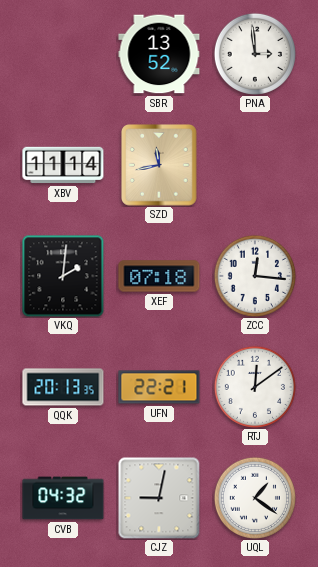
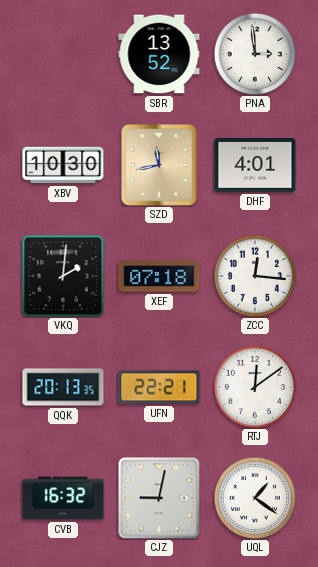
XBV: 11:14 -> 10:30
DHF: none -> 4:01
CVB: 04:32 -> 16:32
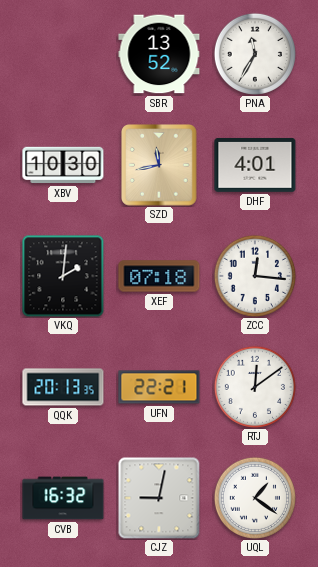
PNA: 2:59 -> 11:35
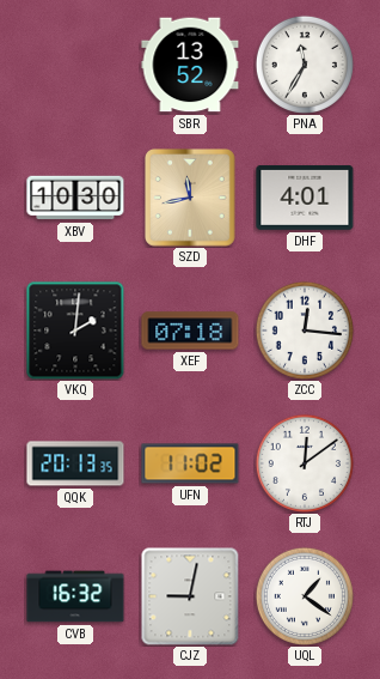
UFN: 22:21 -> 11:02
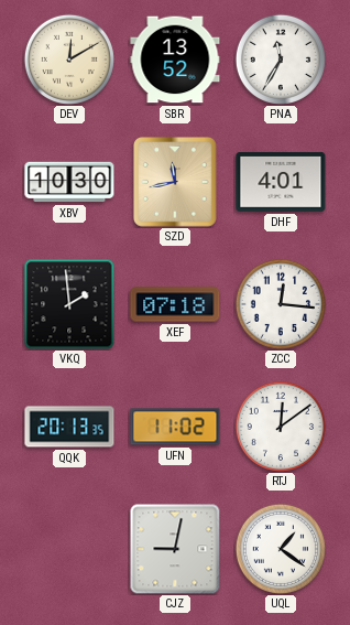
DEV: none -> 12:10
VKQ: 2:01 -> 1:59
CVB: 16:32 -> none
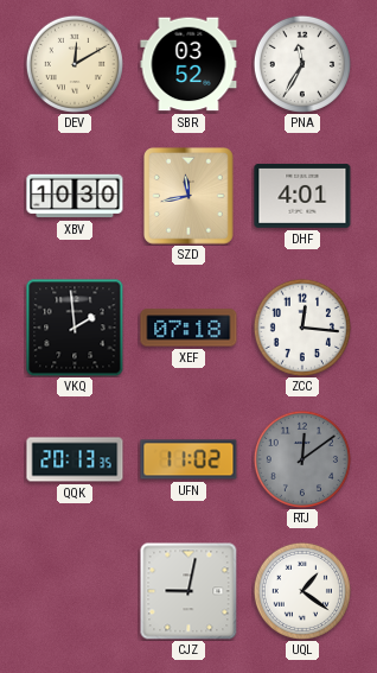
SBR: 13:52 -> 03:52
RTJ dial: white -> grey
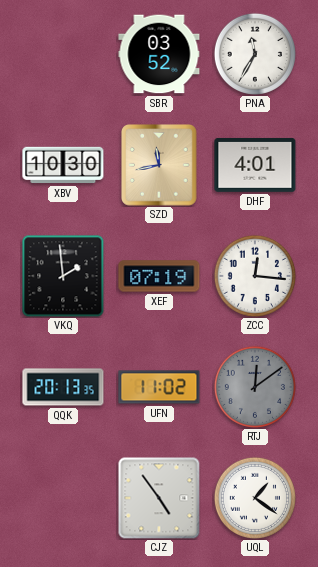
DEV: 12:10 -> none
XEF: 07:18 -> 07:19
CJZ: 9:02 -> 4:54
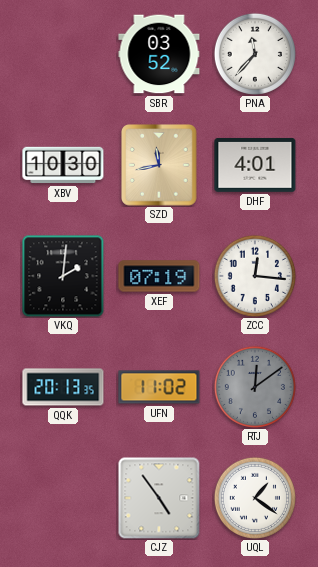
PNA: 11:35 -> 11:37
VKQ: 1:59 -> 2:01
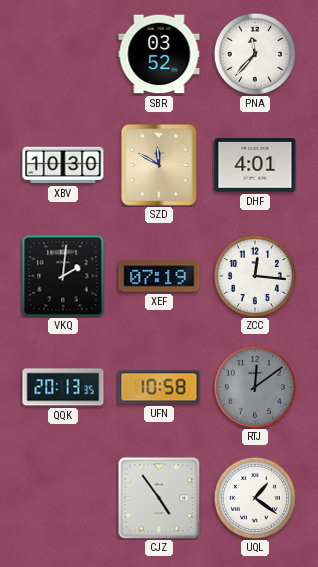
SZD: 11:43 -> 11:50
UFN: 11:02 -> 10:58
